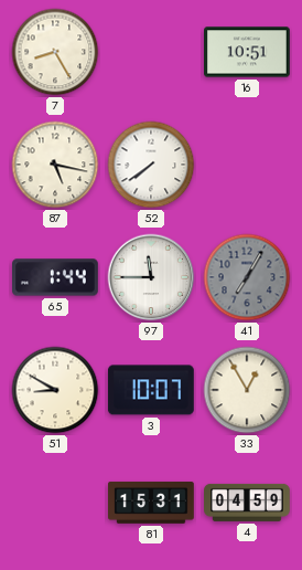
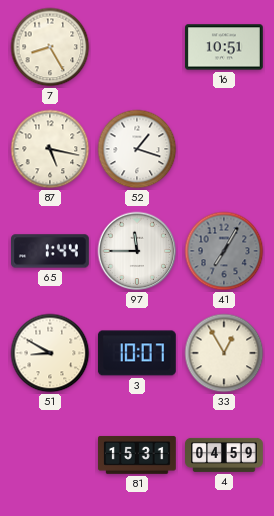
52: 7:39 -> 1:18
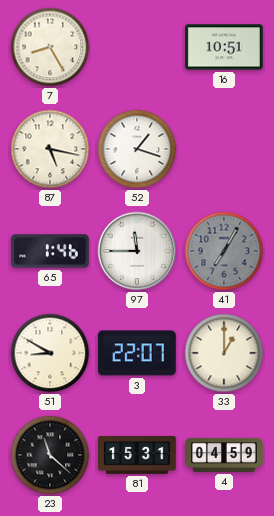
65: 1:44 -> 1:46
3: 10:07 -> 22:07
33: 12:55 -> 1:00
23: none -> 11:22
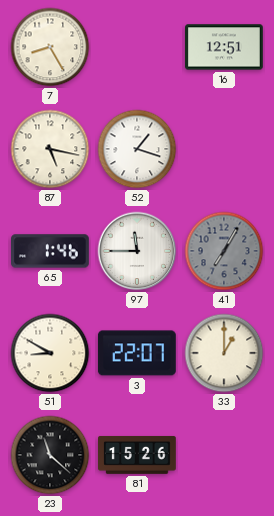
16: 10:51 -> 12:51
81: 15:31 -> 15:26
4: 04:59 -> none
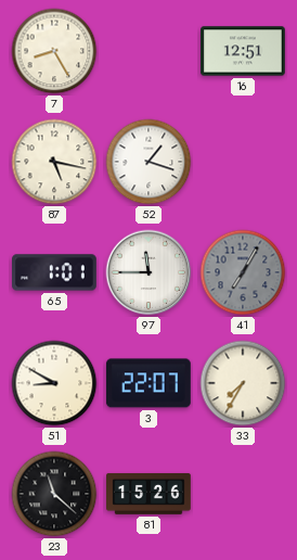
65: 1:46 -> 1:01
33: 1:00 -> 7:35
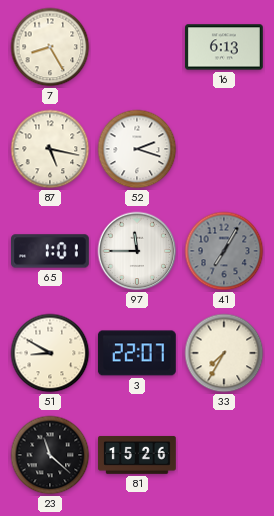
16: 12:51 -> 6:13
52: 1:18 -> 2:18
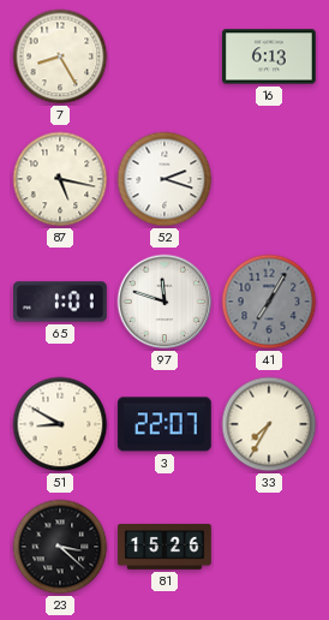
97: 11:45 -> 11:48
23: 11:22 -> 3:22
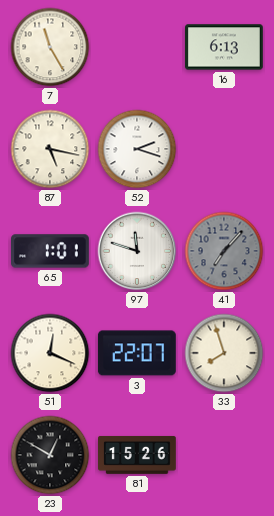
7: 8:25 -> 11:25
41: 7:05 -> 7:07
51: 8:50 -> 12:19
33: 7:35 -> 7:57
23: 3:22 -> 12:50
